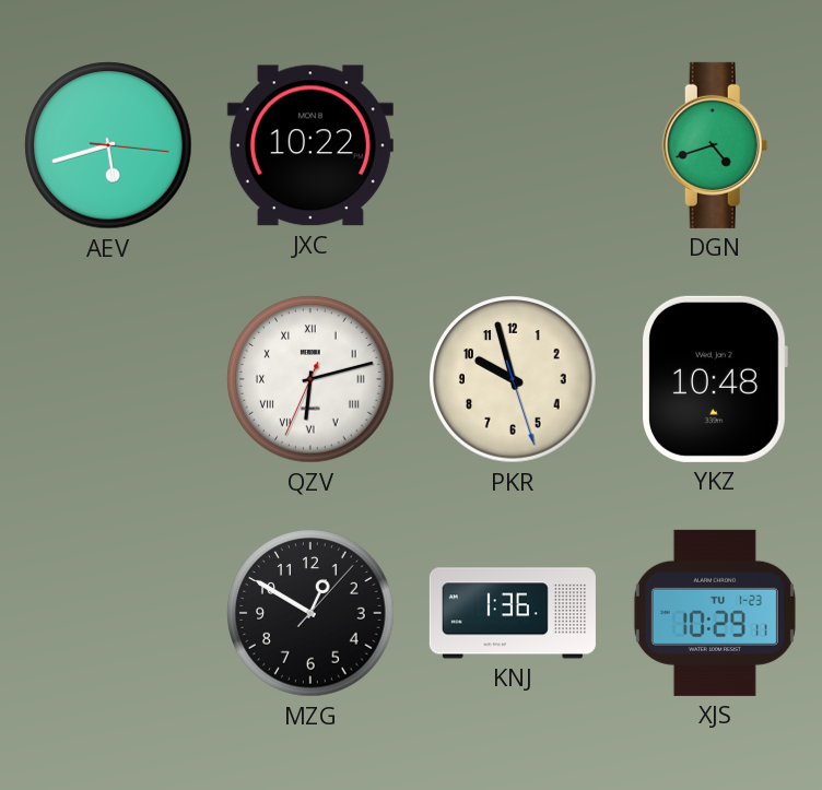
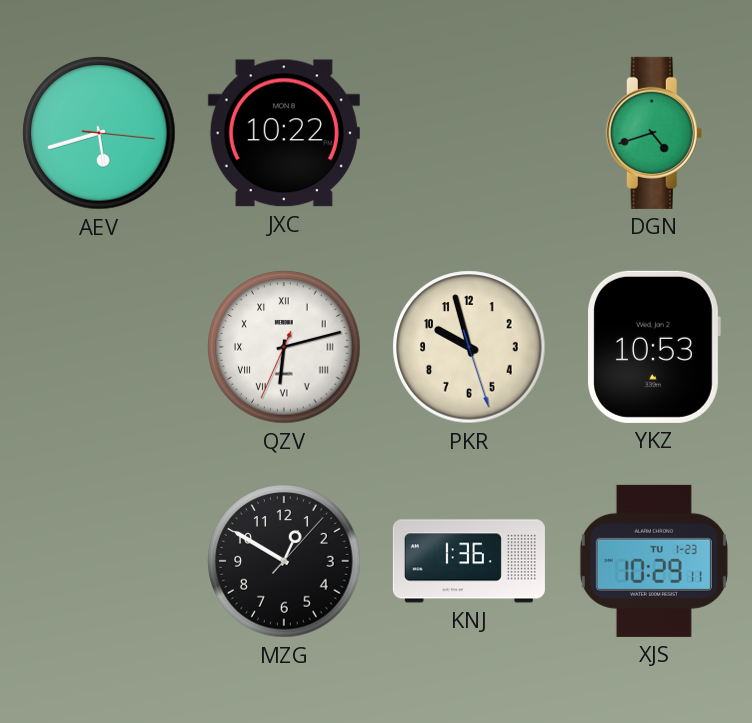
YKZ: 10:48 -> 10:53
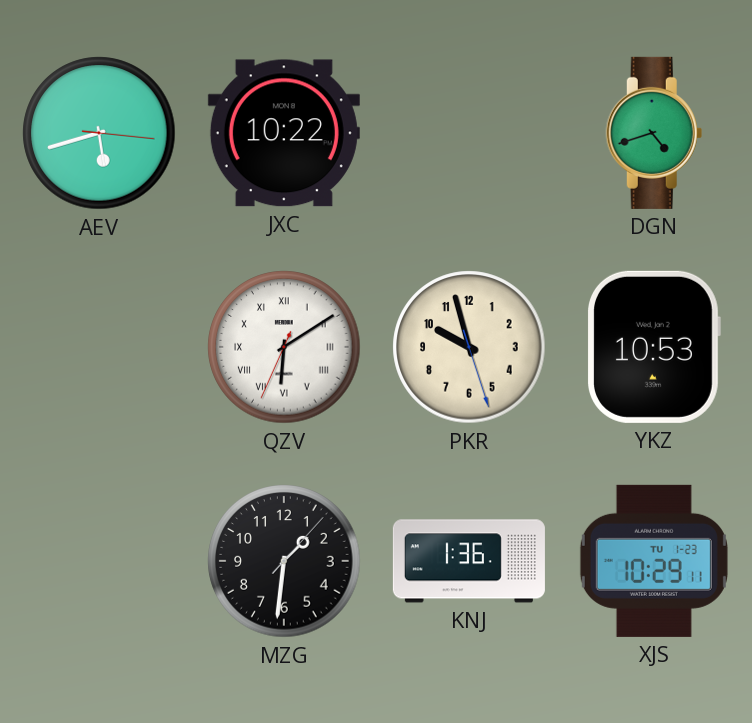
QZV: 6:12 -> 6:09
MZG: 12:50 -> 1:31
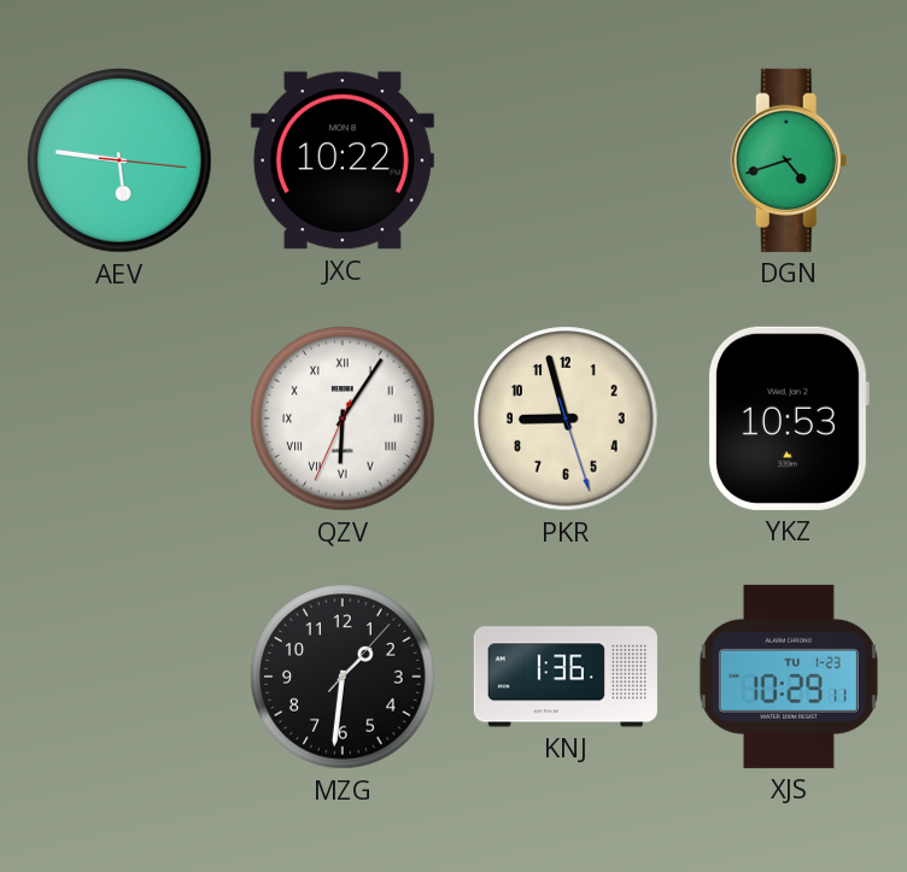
AEV: 5:42 -> 5:46
QZV: 6:09 -> 6:05
PKR: 9:57 -> 8:57
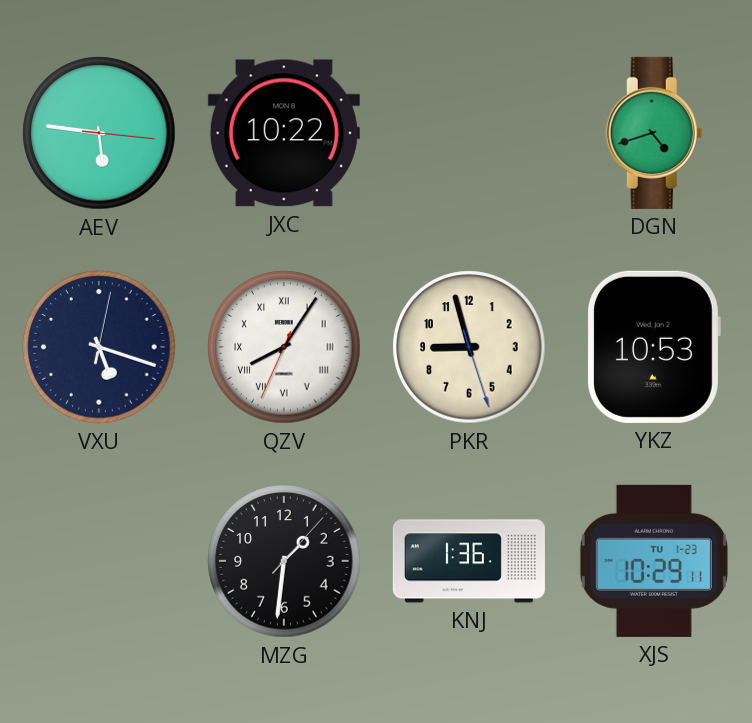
VXU: none -> 5:18
QZV: 6:05 -> 8:05
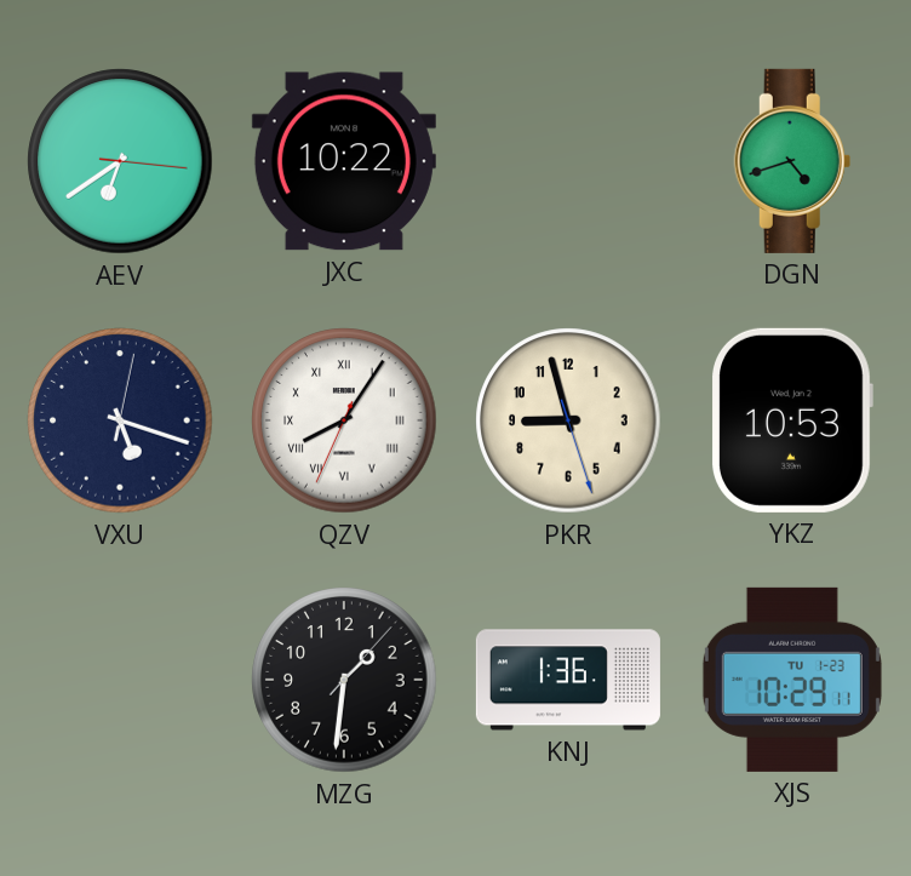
AEV: 5:46 -> 6:39
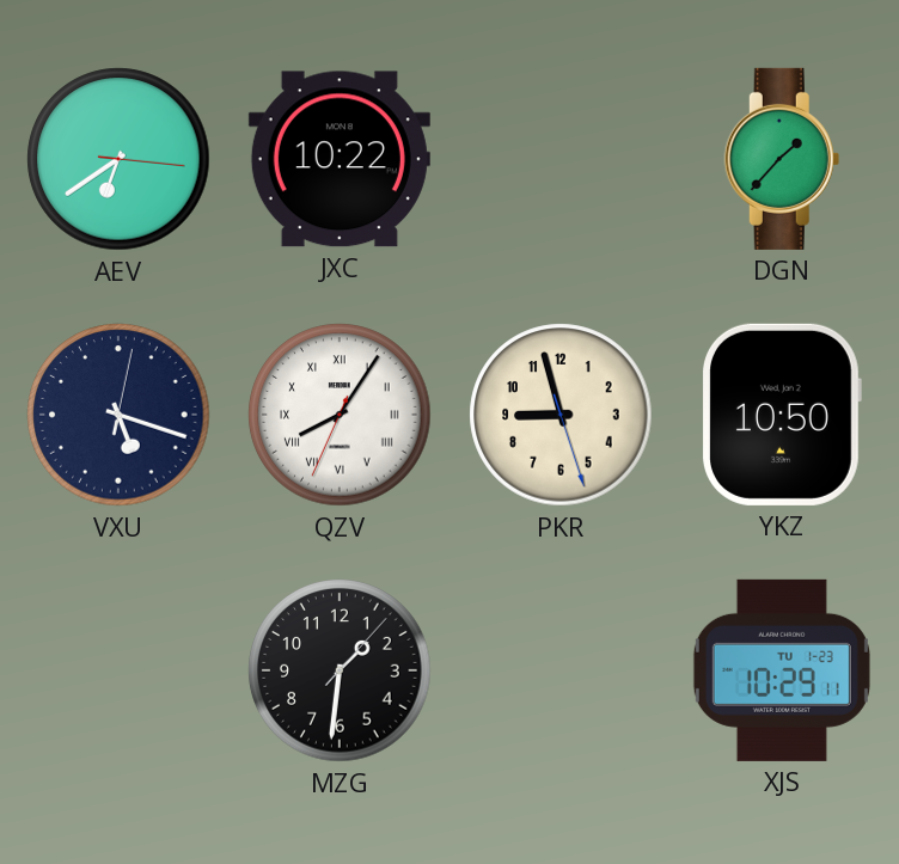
DGN: 4:42 -> 1:37
YKZ: 10:53 -> 10:50
KNJ: 1:36 -> none
